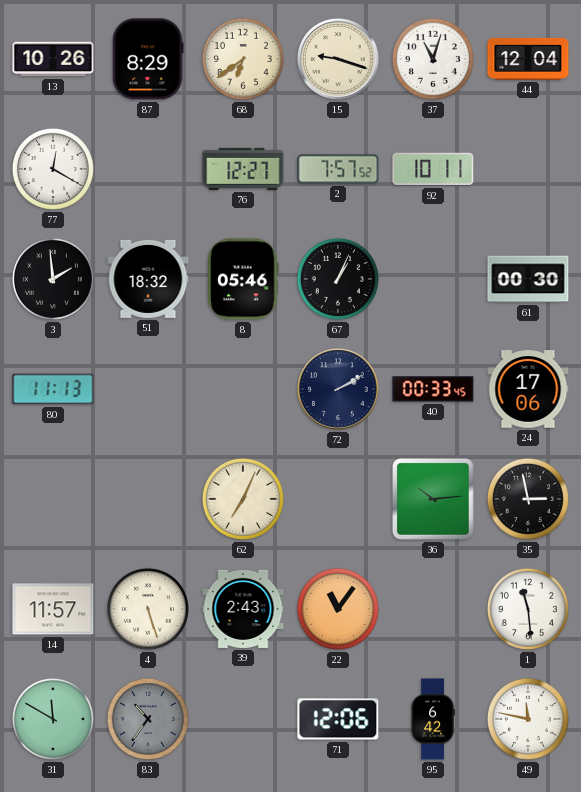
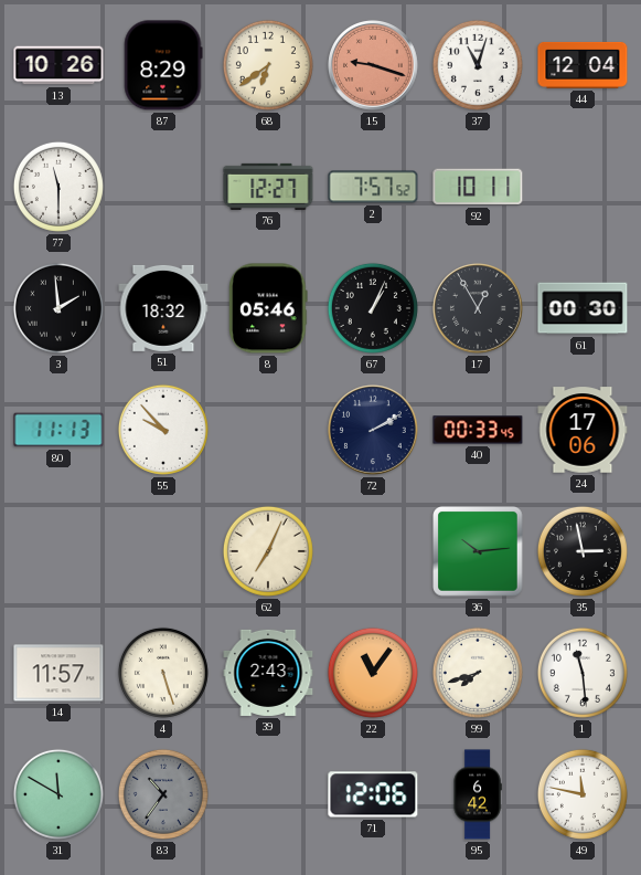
15 dial: cream -> salmon
77: 12:20 -> 11:30
17: none -> 12:55
55: none -> 9:53
99: none -> 7:42
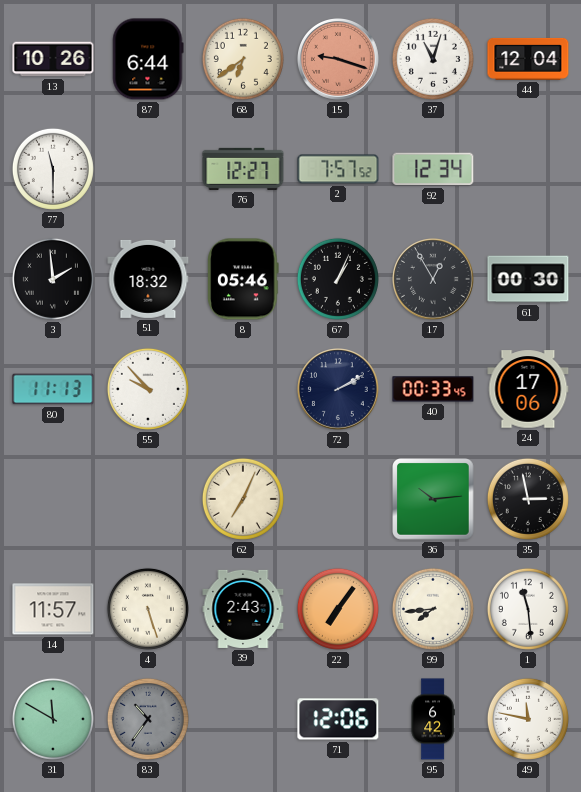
87: 8:29 -> 6:44
92: 10:11 -> 12:34
22: 11:06 -> 7:06
99: 7:42 -> 7:44
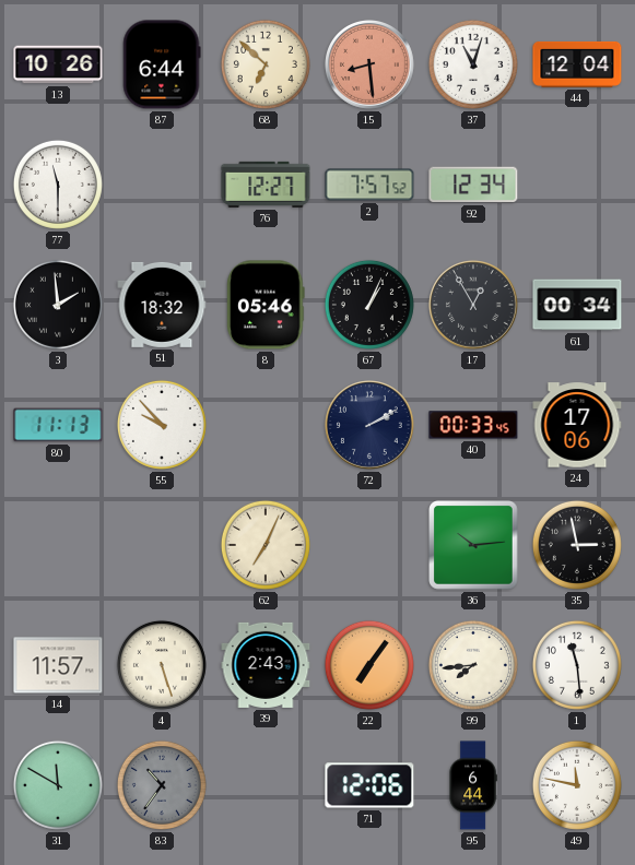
68: 6:39 -> 6:52
15: 9:18 -> 8:29
61: 00:30 -> 00:34
95: 6:42 -> 6:44
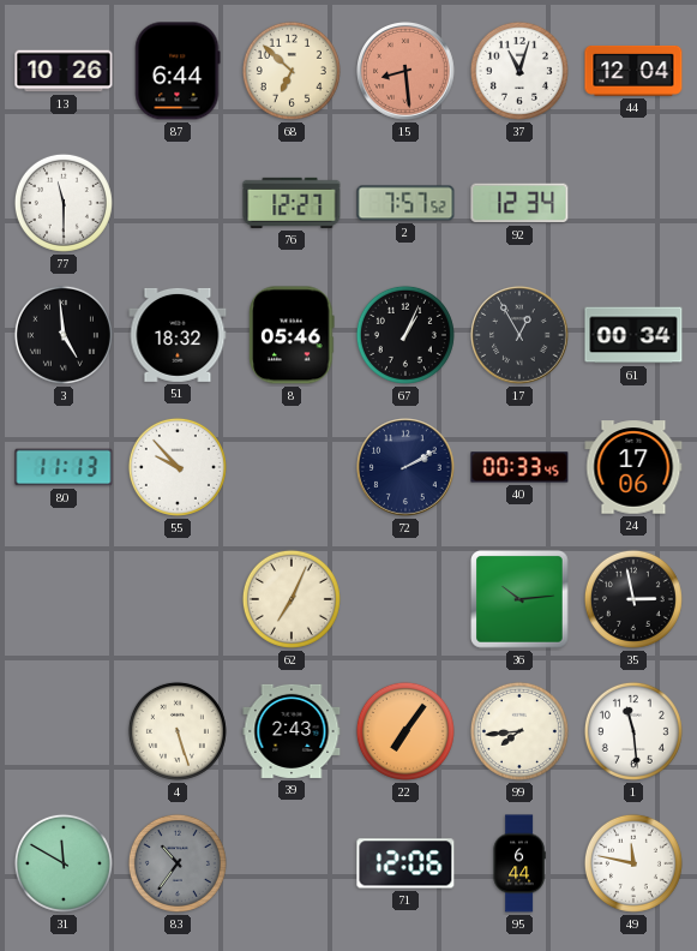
3: 1:59 -> 4:59
14: 11:57 -> none
